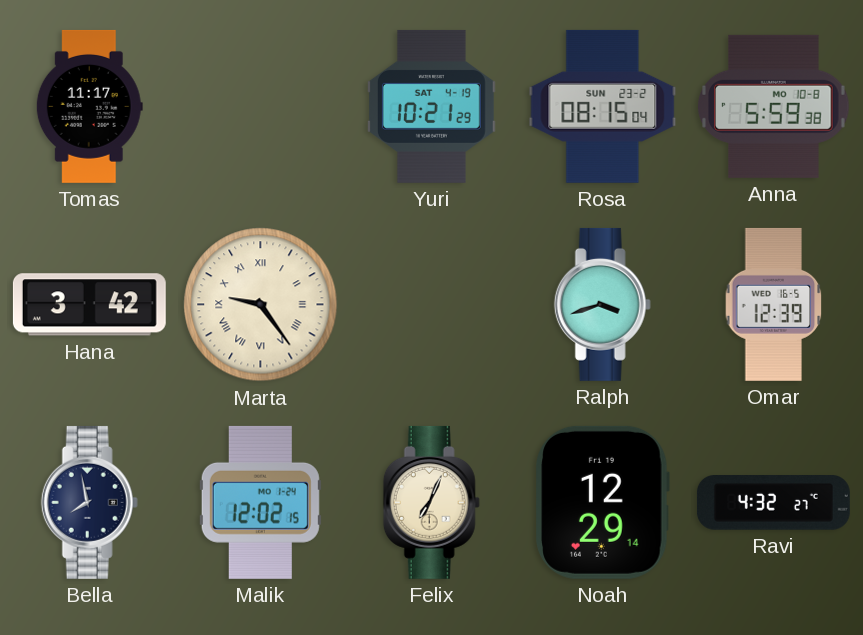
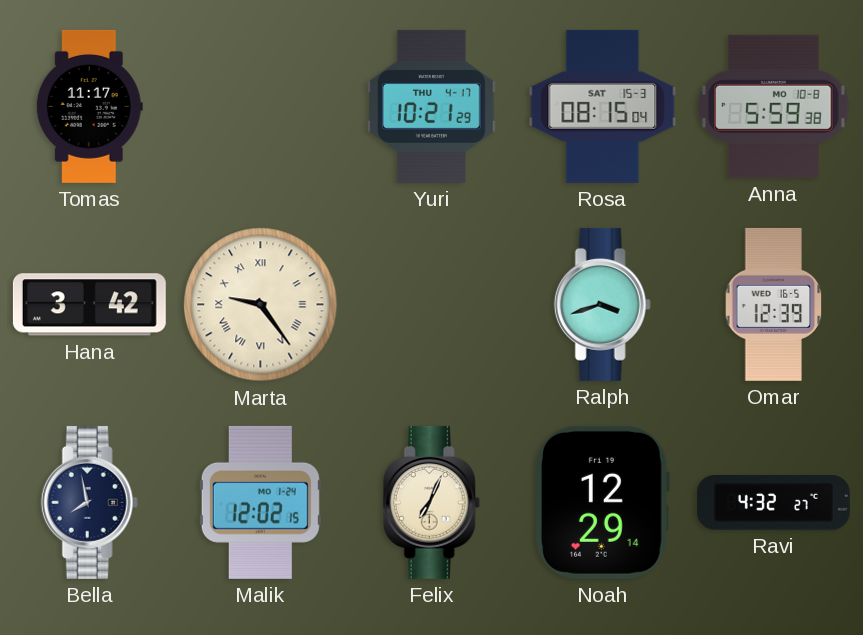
Yuri date: SAT 4-19 -> THU 4-17
Rosa date: SUN 23-2 -> SAT 15-3
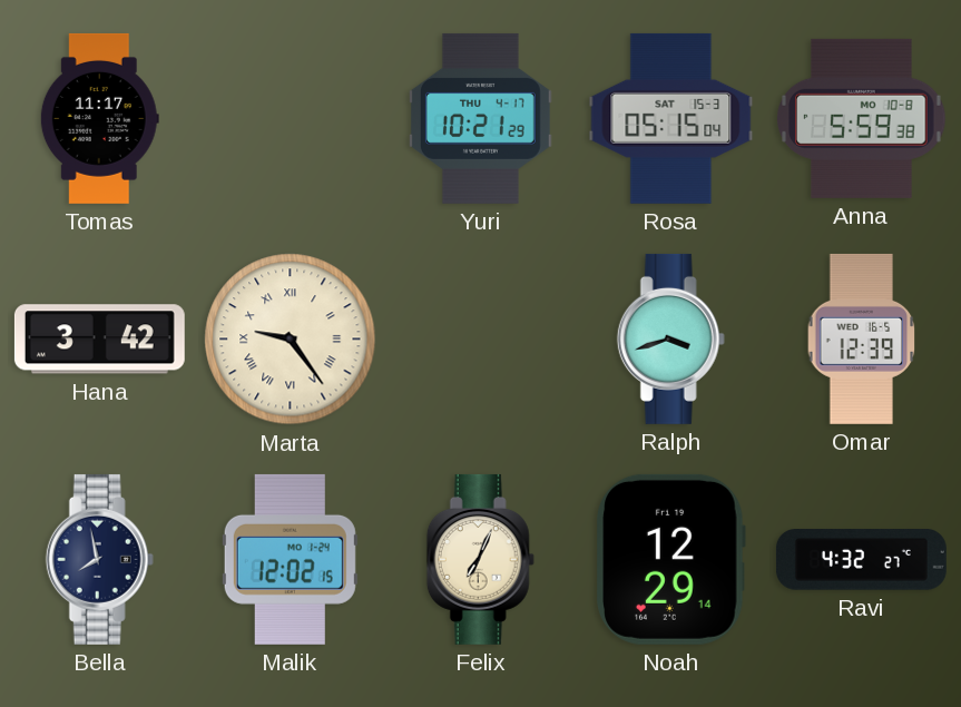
Rosa: 08:15 -> 05:15
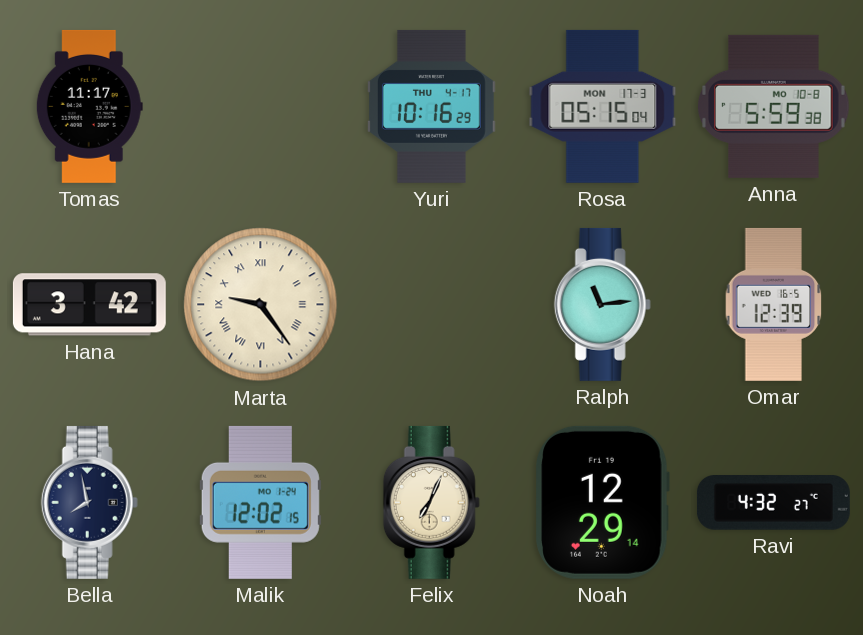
Yuri: 10:21 -> 10:16
Rosa date: SAT 15-3 -> MON 17-3
Ralph: 3:42 -> 11:14
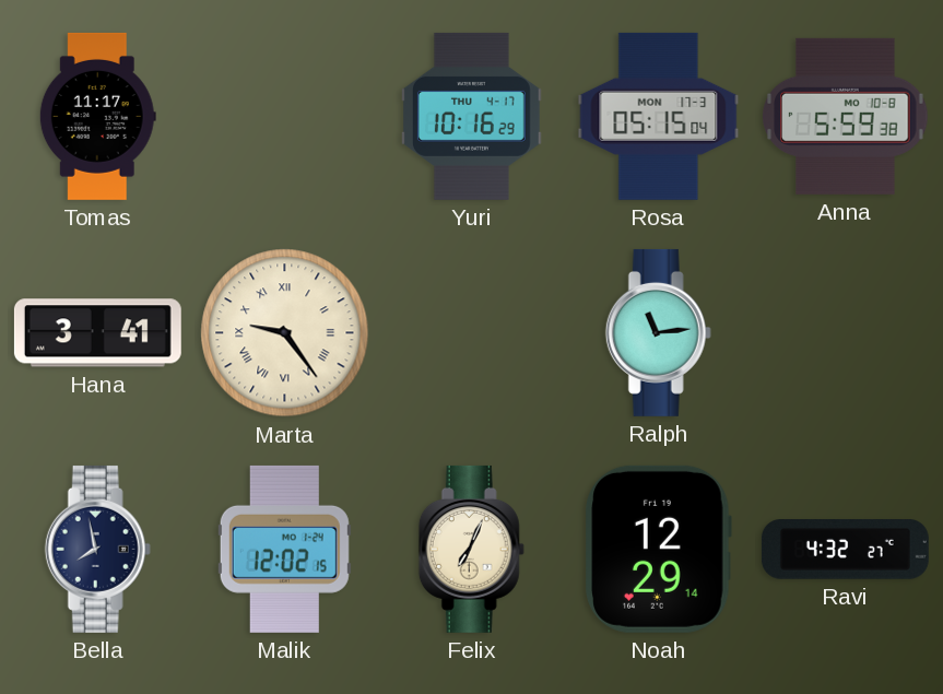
Hana: 3:42 -> 3:41
Omar: 12:39 -> none
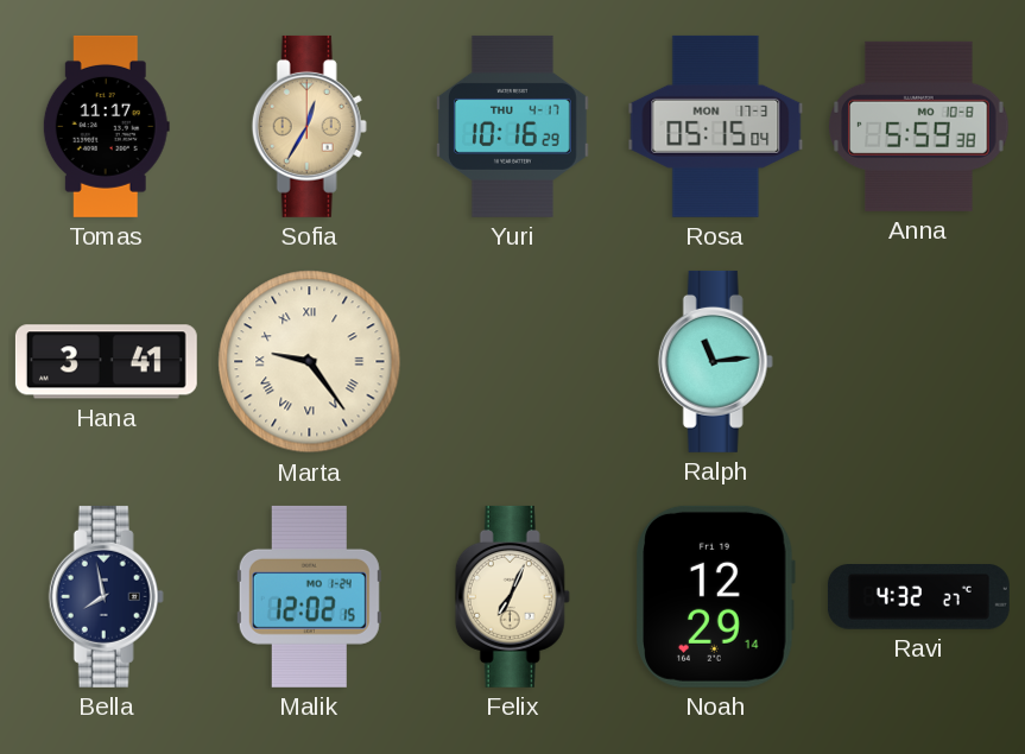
Sofia: none -> 12:35
